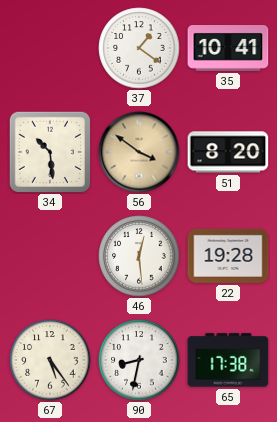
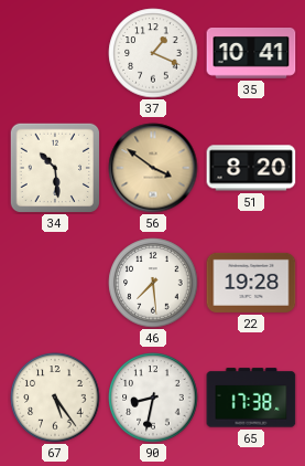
37: 1:21 -> 1:19
46: 12:29 -> 7:29
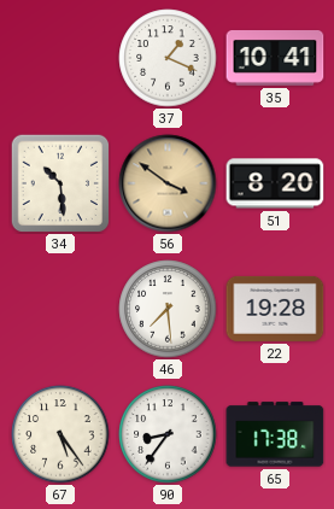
90: 8:32 -> 8:36
